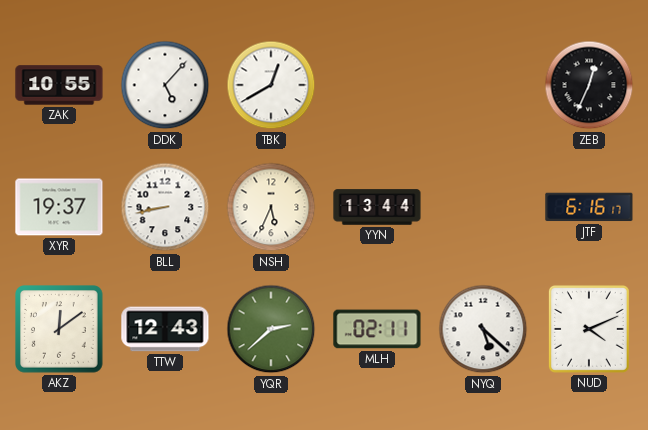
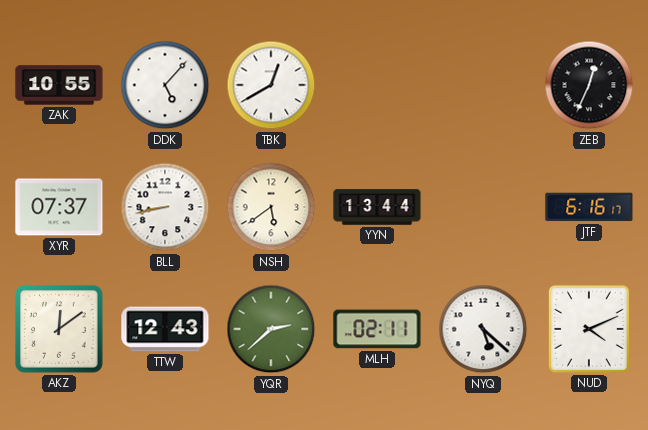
XYR: 19:37 -> 07:37
NSH: 5:34 -> 5:39
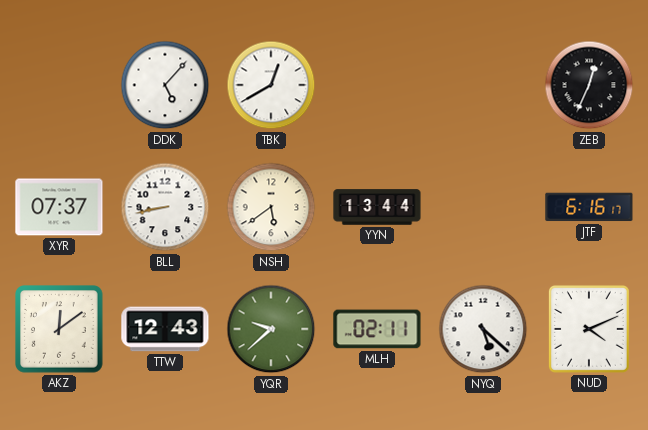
ZAK: 10:55 -> none
YQR: 2:38 -> 9:38
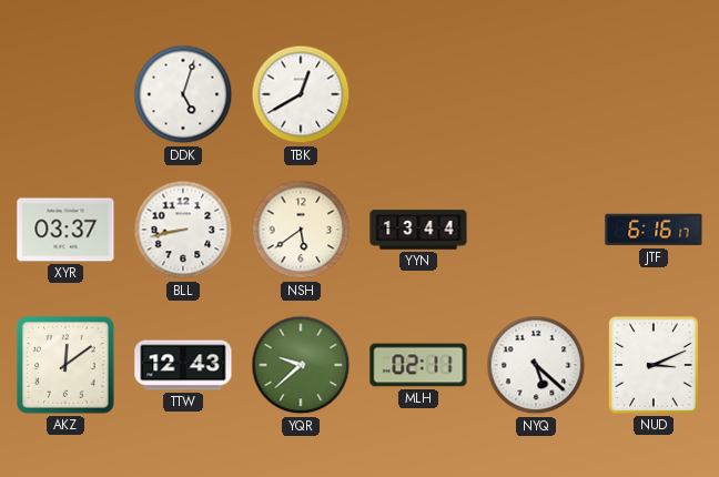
DDK: 5:07 -> 5:03
ZEB: 12:34 -> none
XYR: 07:37 -> 03:37
NUD: 4:11 -> 3:11
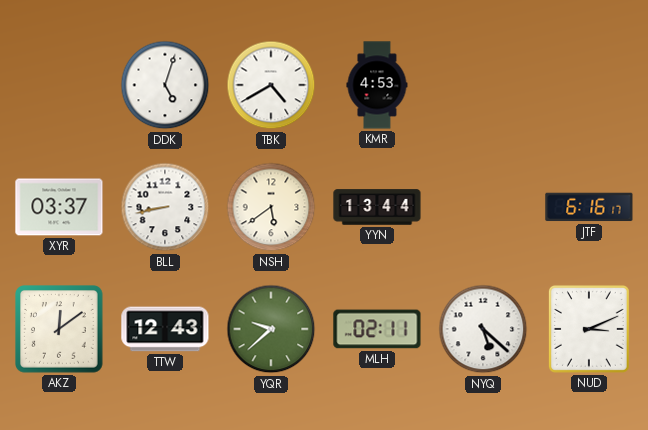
TBK: 12:40 -> 4:40
KMR: none -> 4:53
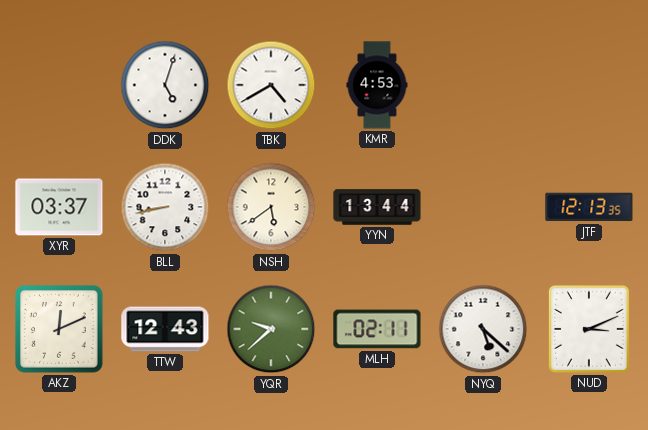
JTF: 6:16 -> 12:13
AKZ: 12:09 -> 12:11
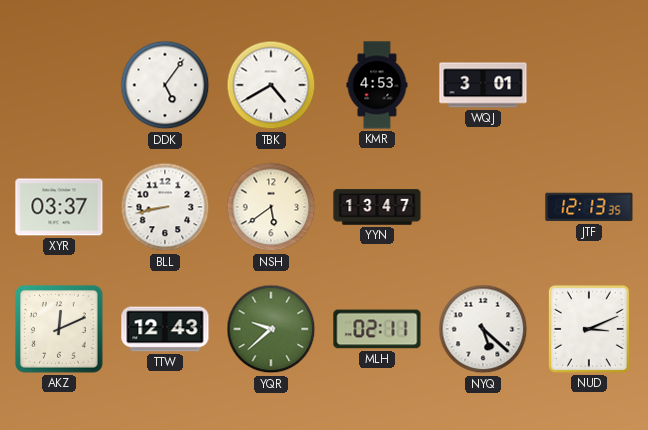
DDK: 5:03 -> 5:06
WQJ: none -> 3:01
YYN: 13:44 -> 13:47
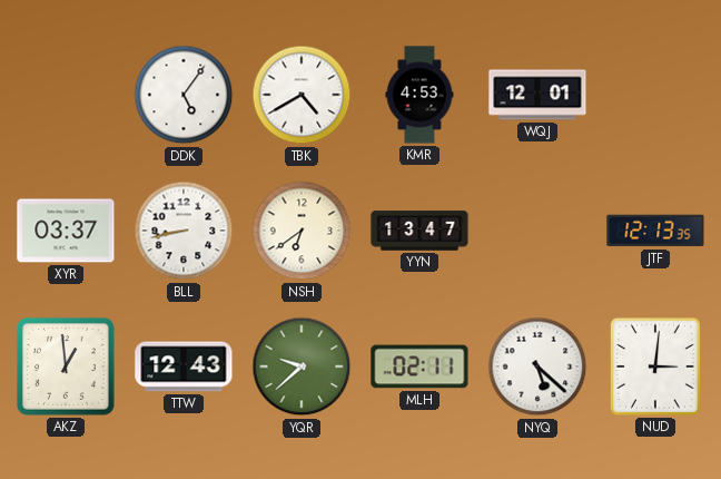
WQJ: 3:01 -> 12:01
NSH: 5:39 -> 6:39
AKZ: 12:11 -> 12:59
NUD: 3:11 -> 3:01
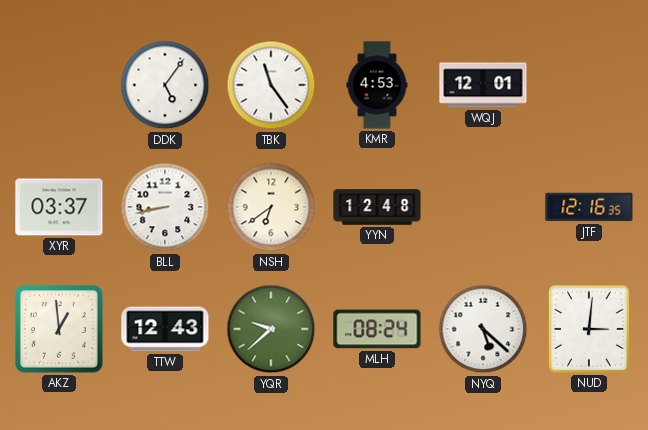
TBK: 4:40 -> 11:24
YYN: 13:47 -> 12:48
JTF: 12:13 -> 12:16
MLH: 02:11 -> 08:24
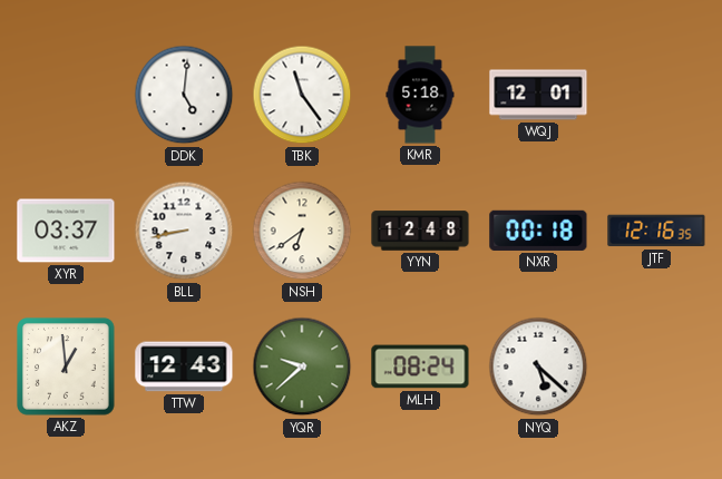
DDK: 5:06 -> 5:01
KMR: 4:53 -> 5:18
NXR: none -> 00:18
NUD: 3:01 -> none
